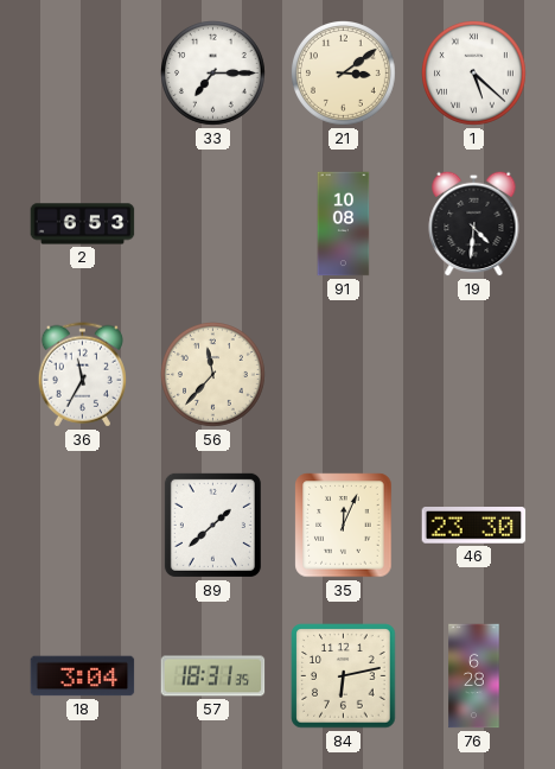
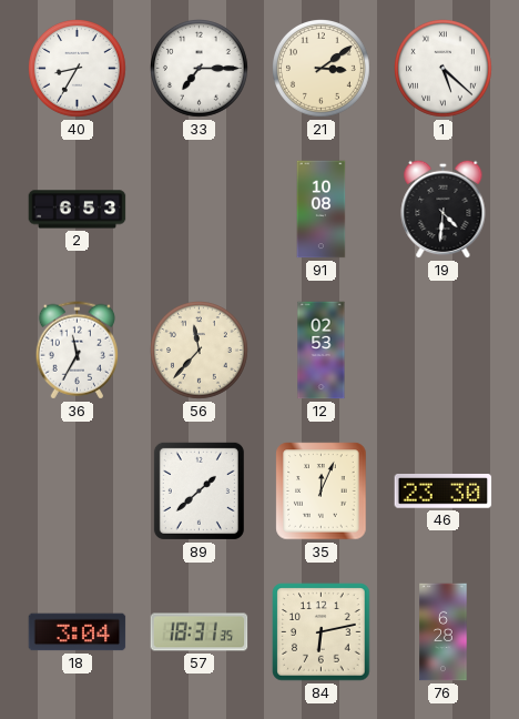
40: none -> 8:35
12: none -> 02:53
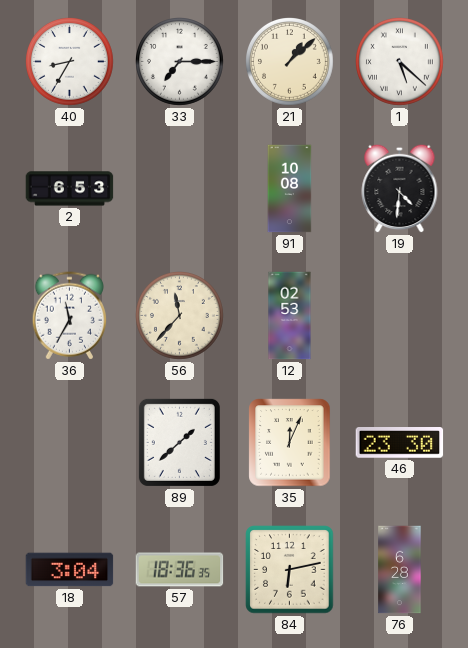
21: 3:09 -> 1:08
57: 18:31 -> 18:36
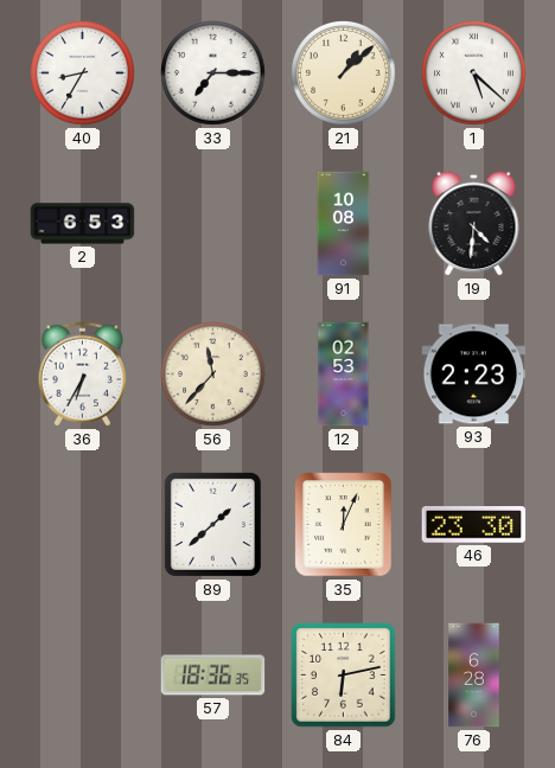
36: 11:35 -> 6:35
93: none -> 2:23
18: 3:04 -> none
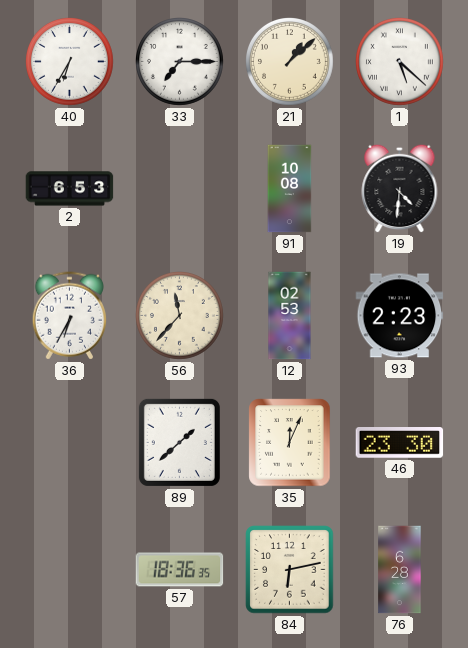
40: 8:35 -> 6:35
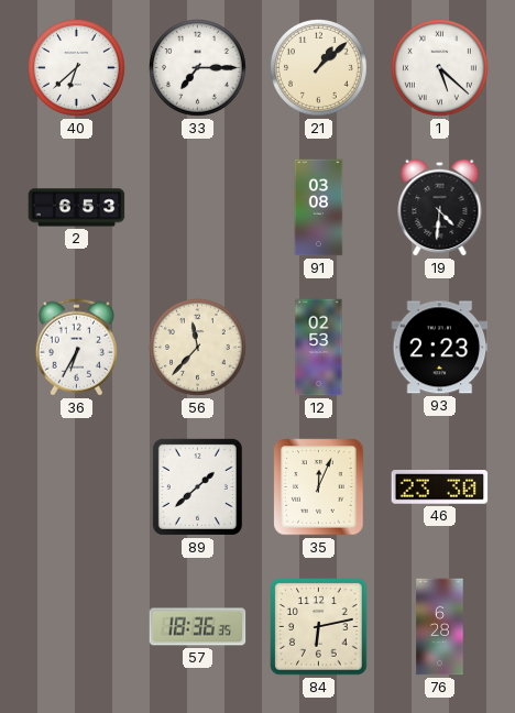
40: 6:35 -> 6:38
91: 10:08 -> 03:08
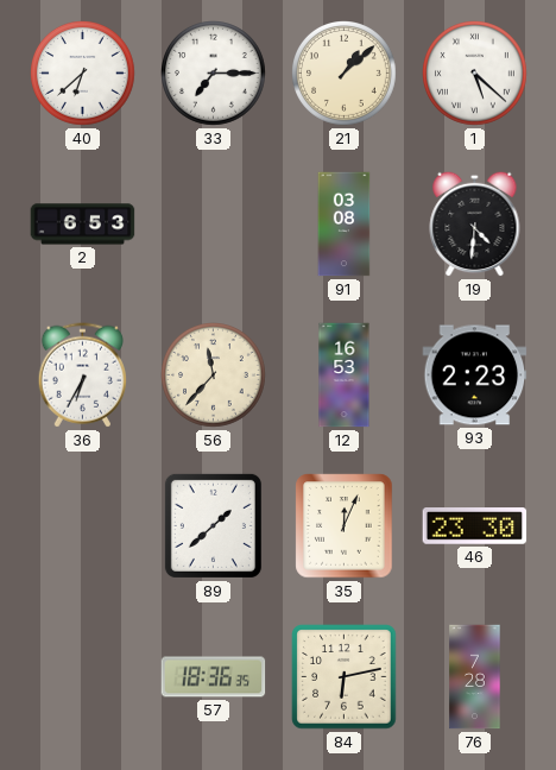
12: 02:53 -> 16:53
76: 6:28 -> 7:28
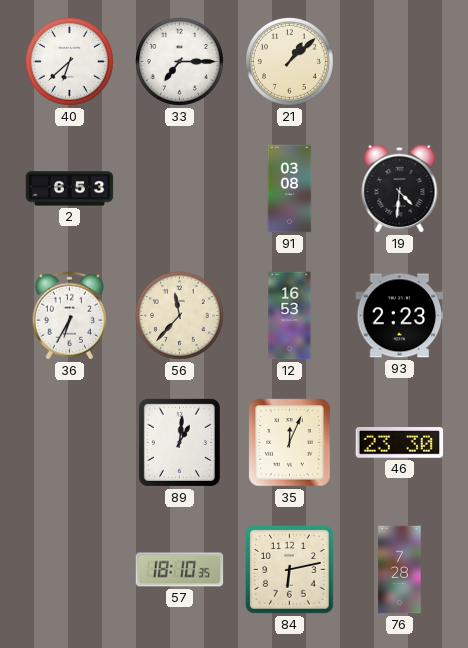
1: 5:22 -> none
89: 1:38 -> 1:01
57: 18:36 -> 18:10
